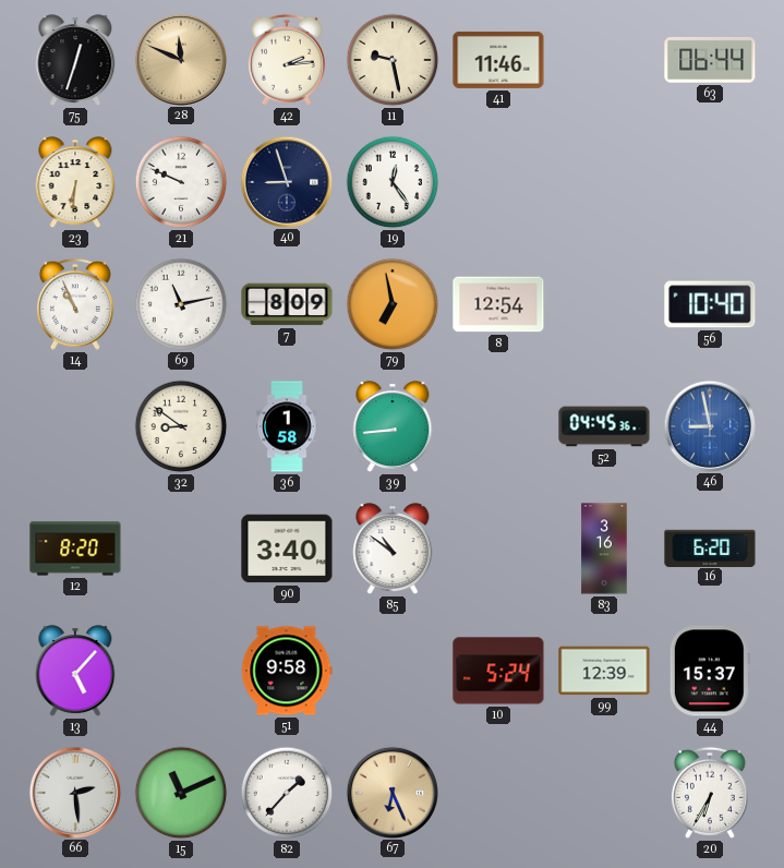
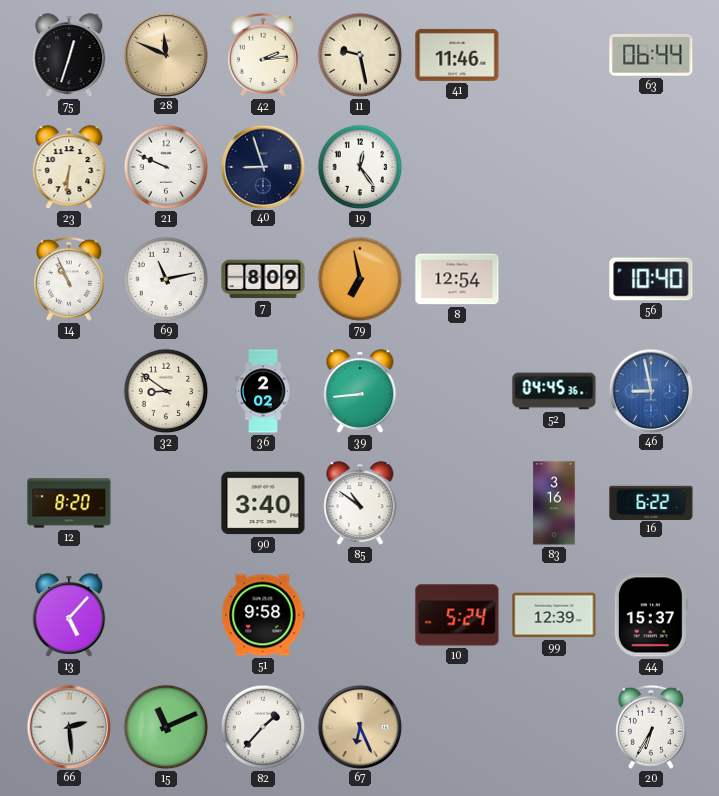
36: 1:58 -> 2:02
16: 6:20 -> 6:22
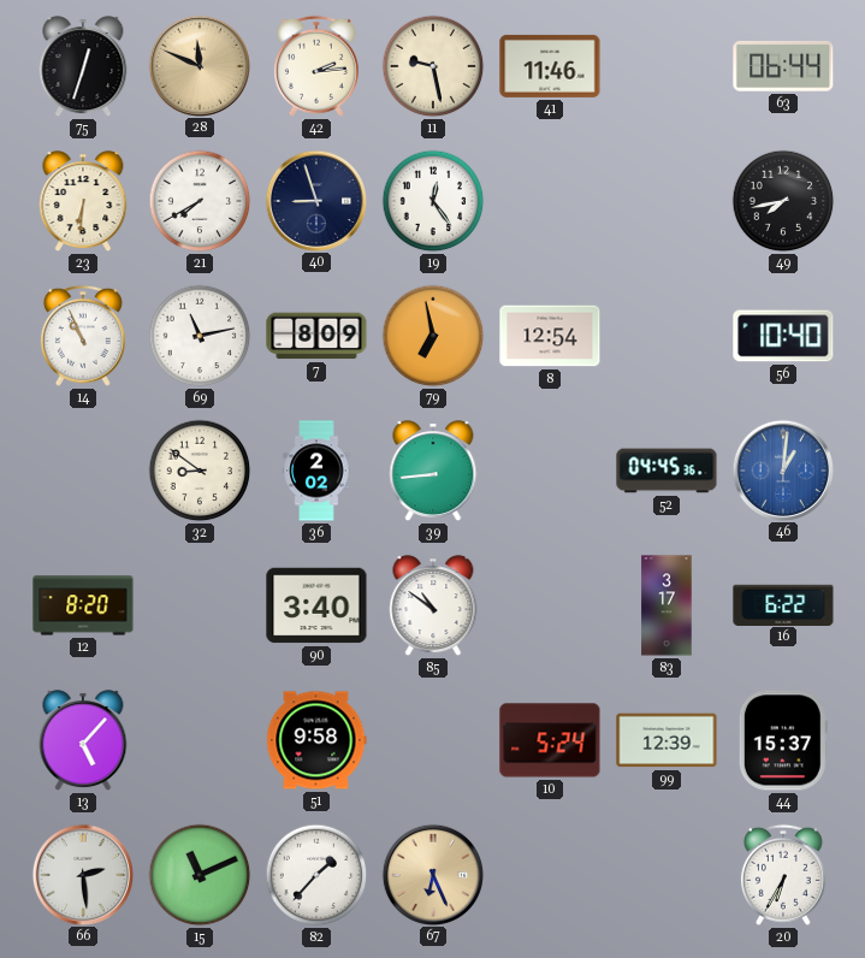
21: 9:49 -> 7:40
49: none -> 7:43
46: 8:58 -> 1:01
83: 3:16 -> 3:17
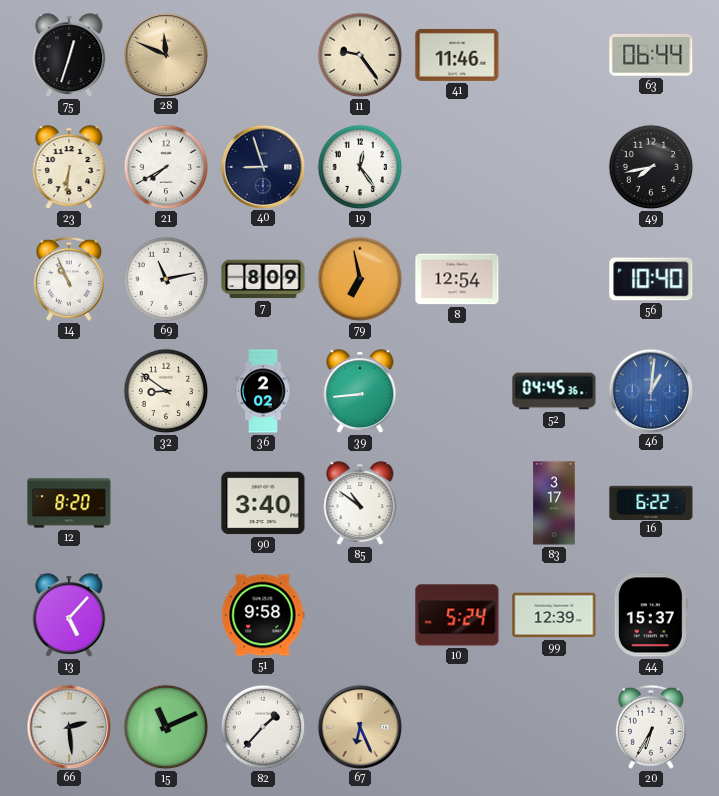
42: 2:14 -> none
11: 9:28 -> 9:24
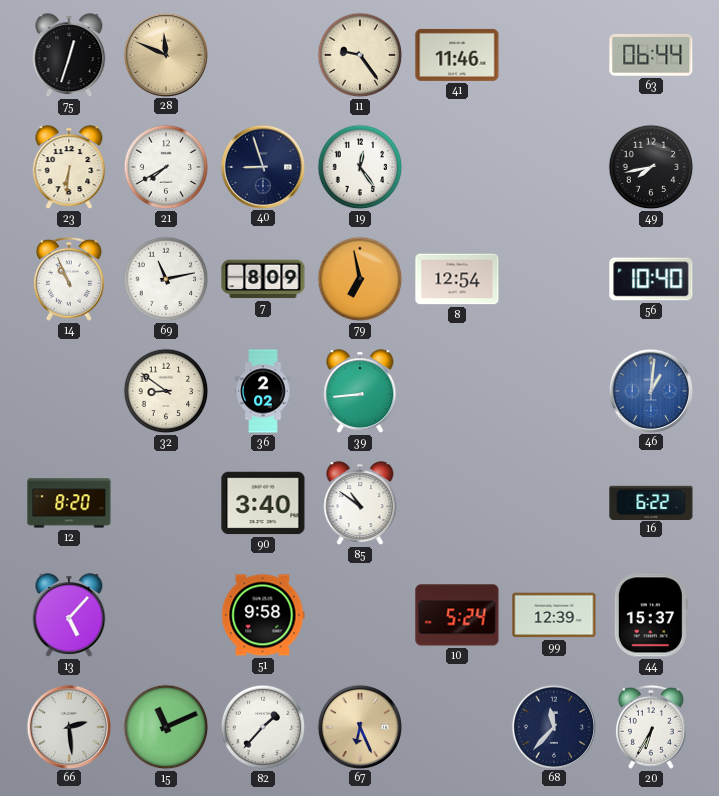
52: 04:45 -> none
83: 3:17 -> none
68: none -> 11:37
